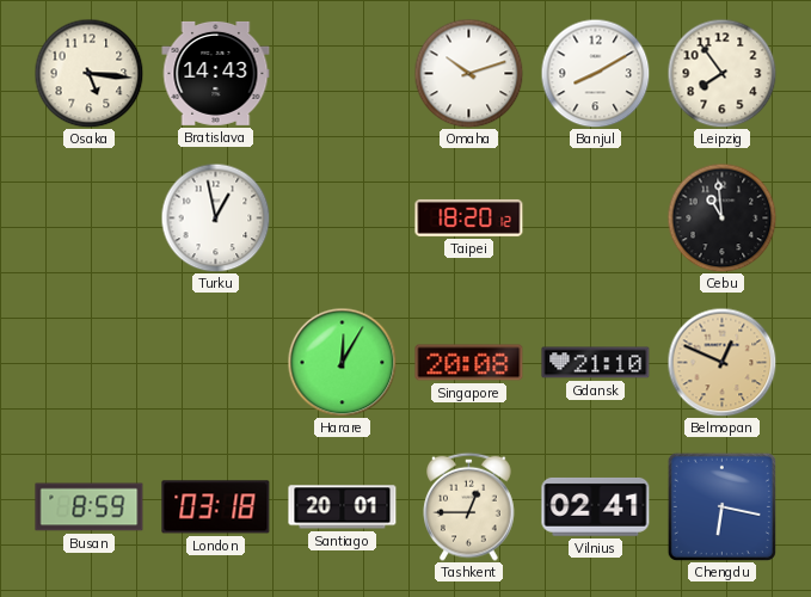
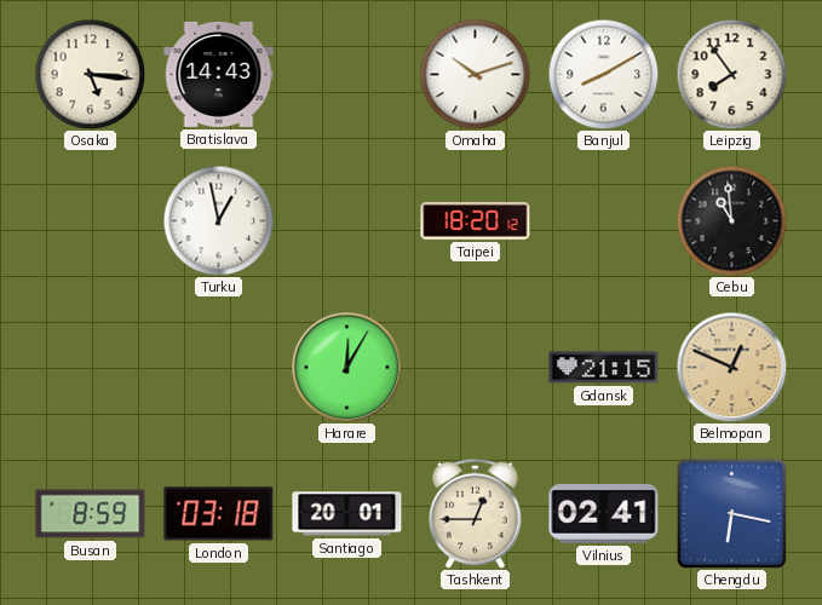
Singapore: 20:08 -> none
Gdansk: 21:10 -> 21:15
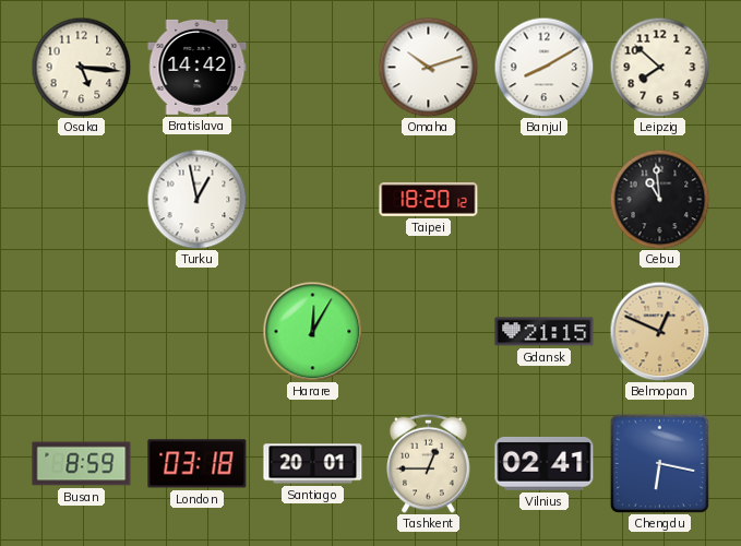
Bratislava: 14:43 -> 14:42
Leipzig: 7:54 -> 7:52
